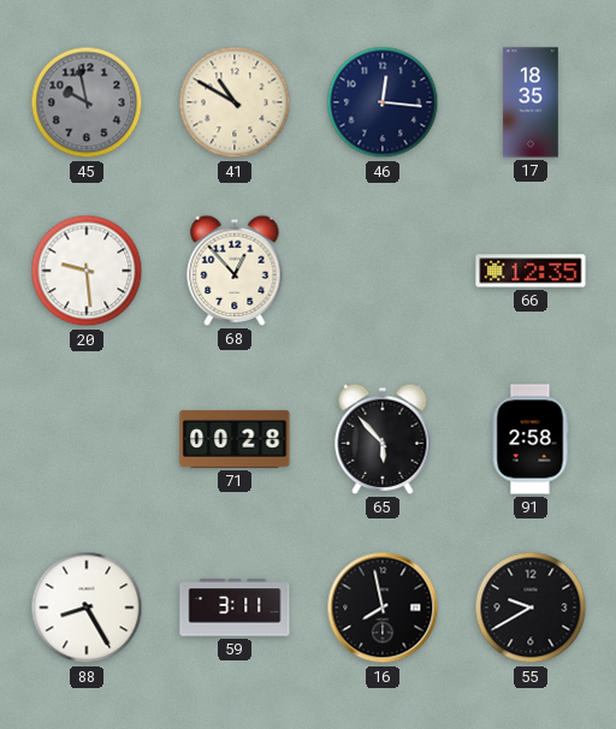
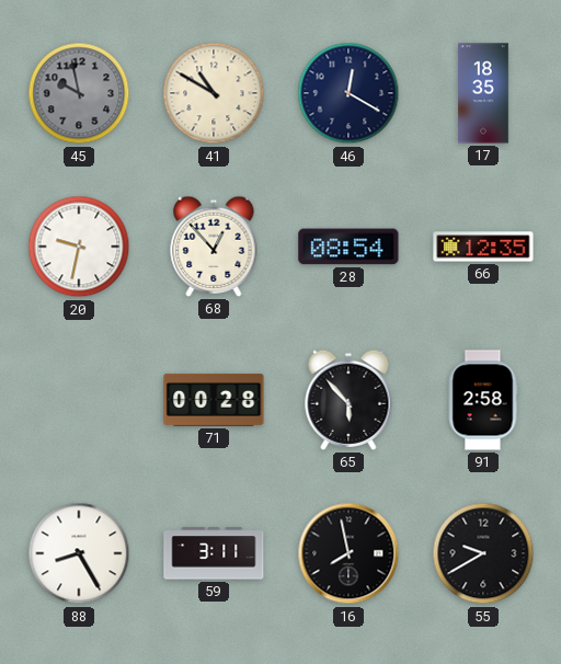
46: 12:16 -> 12:20
20: 9:29 -> 9:32
28: none -> 08:54
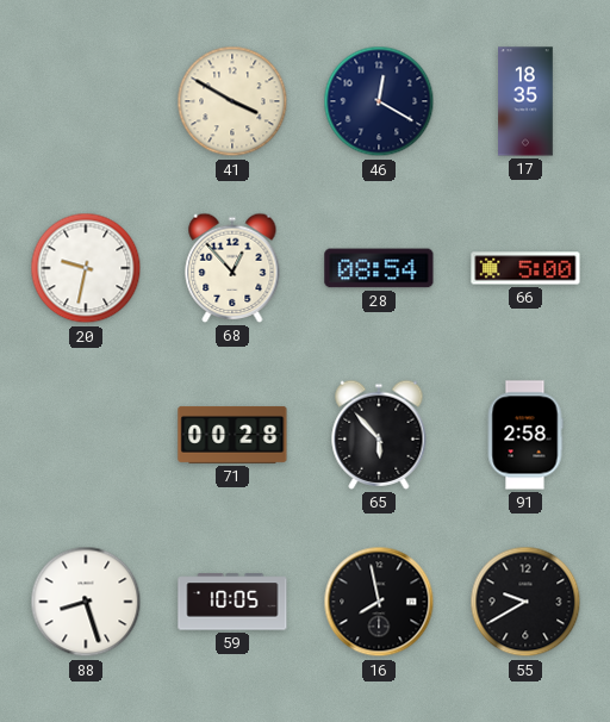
45: 9:58 -> none
41: 10:50 -> 3:50
66: 12:35 -> 5:00
88: 8:25 -> 8:27
59: 3:11 -> 10:05
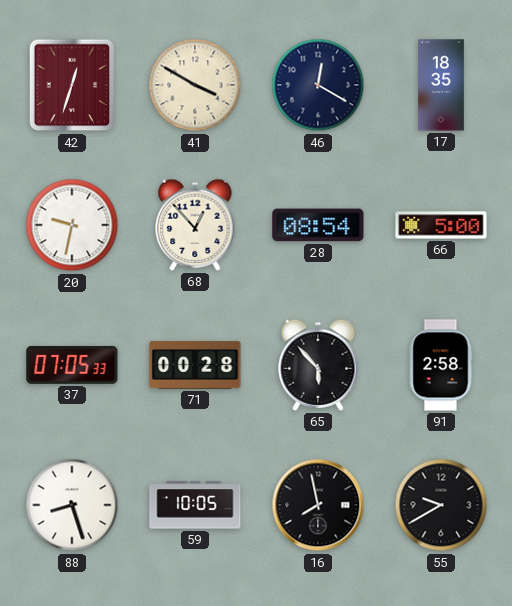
42: none -> 12:33
37: none -> 07:05
